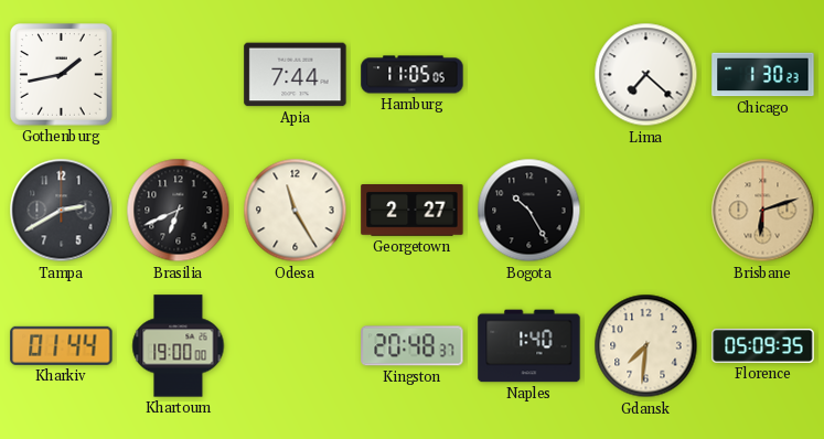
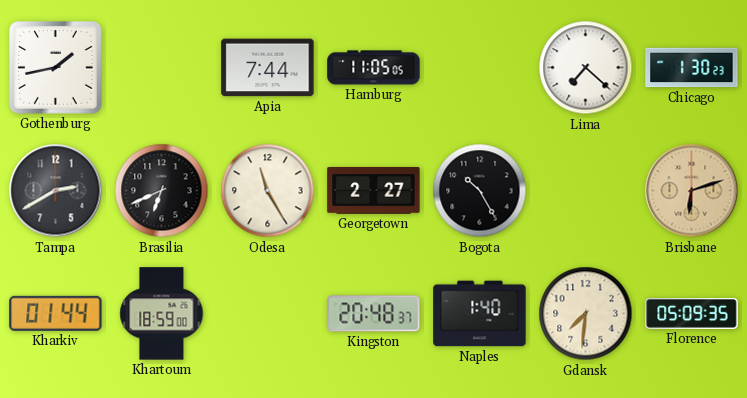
Khartoum: 19:00 -> 18:59
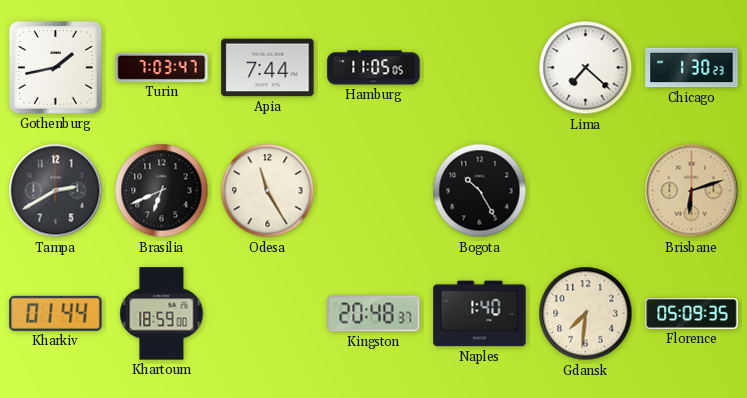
Turin: none -> 7:03
Georgetown: 2:27 -> none
